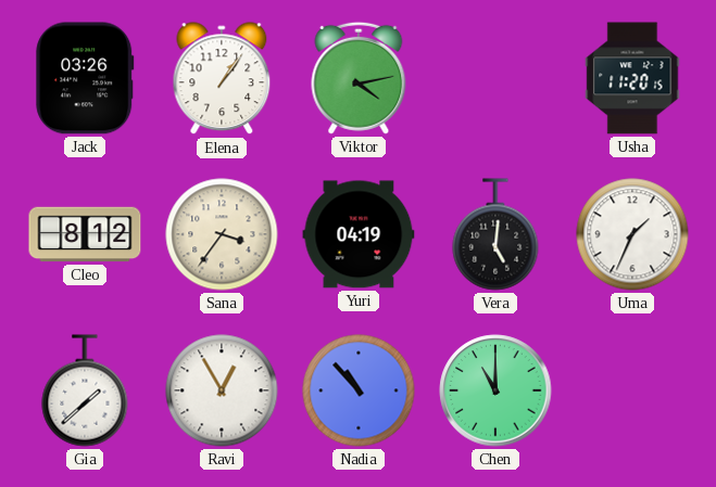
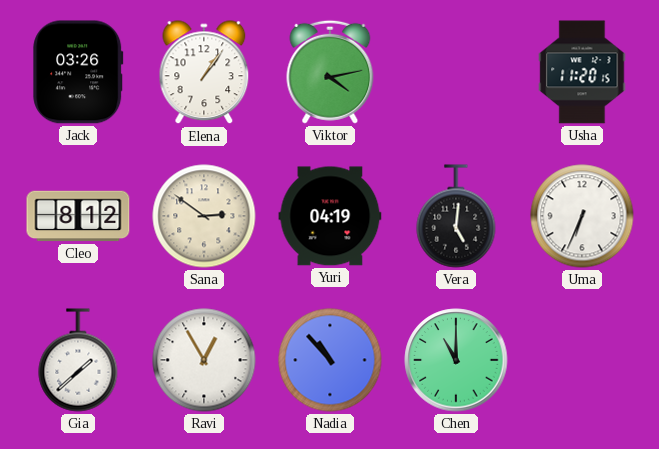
Sana: 3:36 -> 2:51
Uma: 1:34 -> 6:34
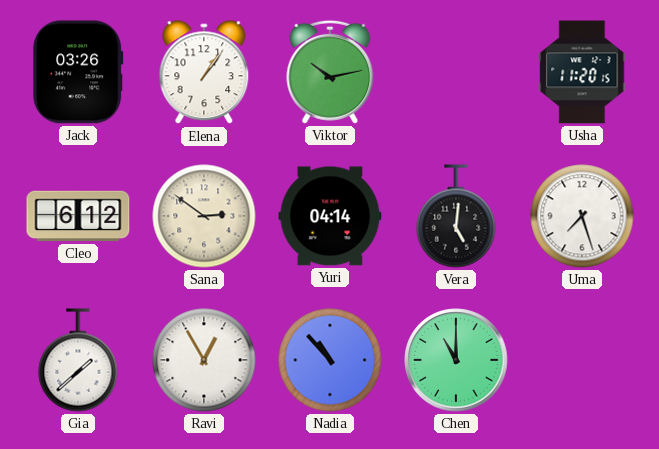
Viktor: 4:13 -> 10:13
Cleo: 8:12 -> 6:12
Yuri: 04:19 -> 04:14
Uma: 6:34 -> 7:27
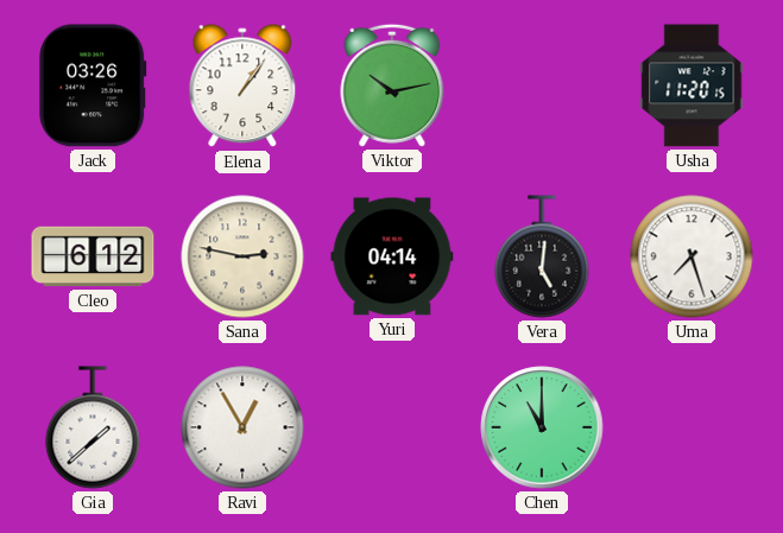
Sana: 2:51 -> 2:47
Nadia: 10:53 -> none
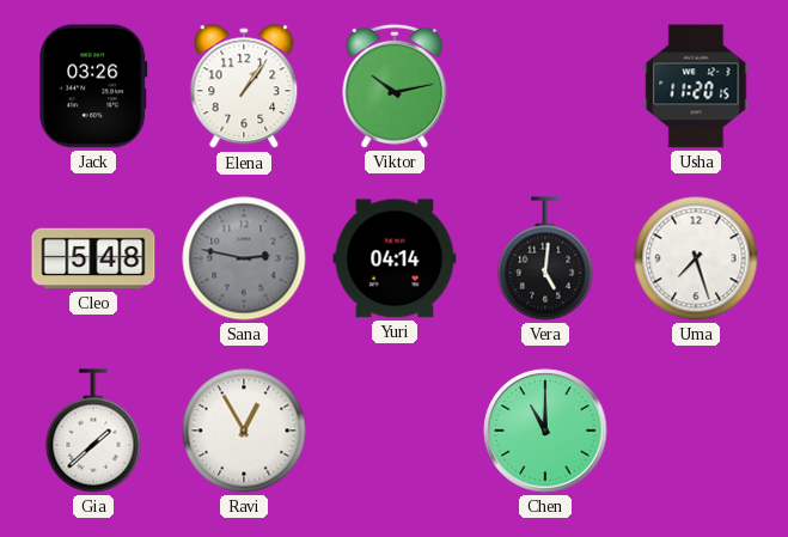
Cleo: 6:12 -> 5:48
Sana dial: cream -> grey
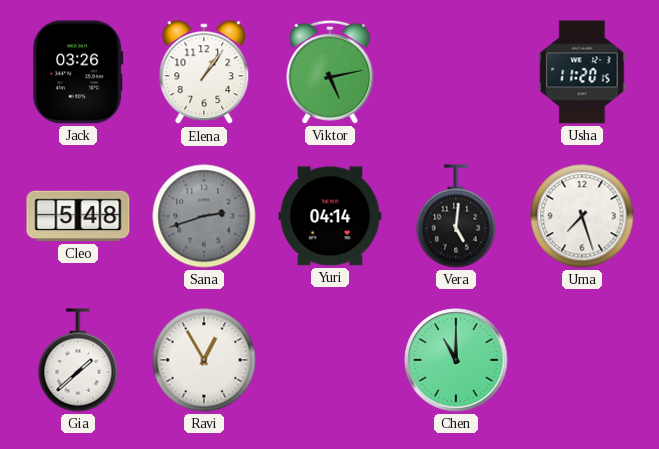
Viktor: 10:13 -> 5:13
Sana: 2:47 -> 2:42
